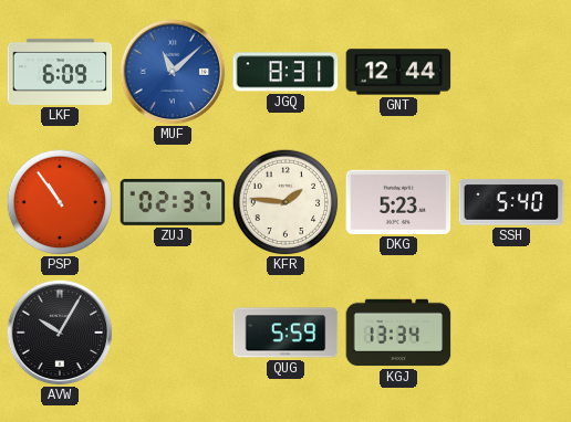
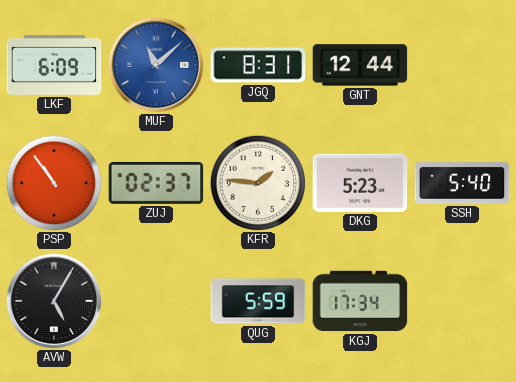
AVW: 10:05 -> 5:05
KGJ: 13:34 -> 17:34
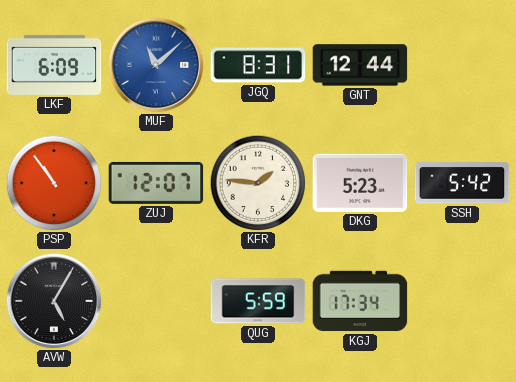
ZUJ: 02:37 -> 12:07
SSH: 5:40 -> 5:42
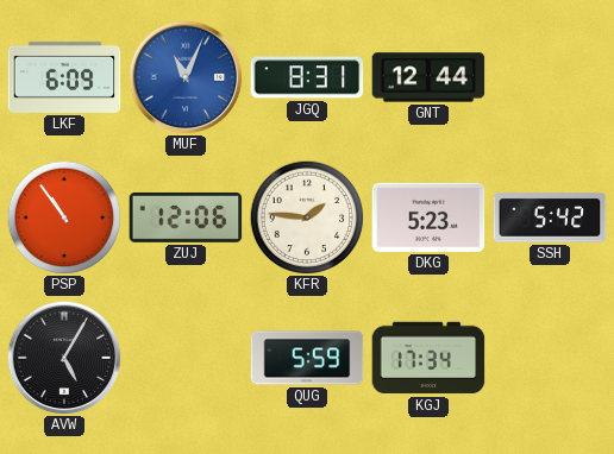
MUF: 11:08 -> 11:04
ZUJ: 12:07 -> 12:06
